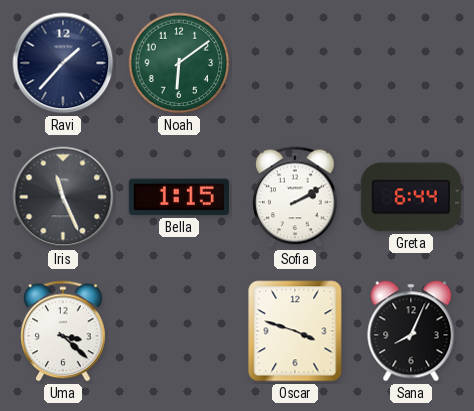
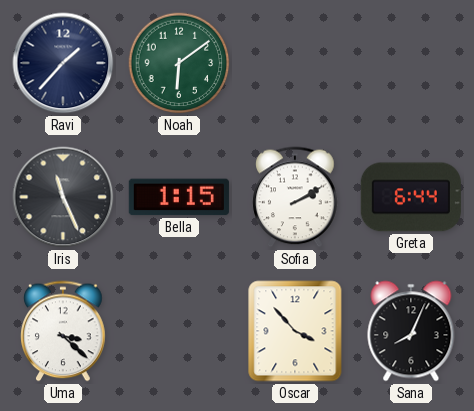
Oscar: 3:48 -> 3:53
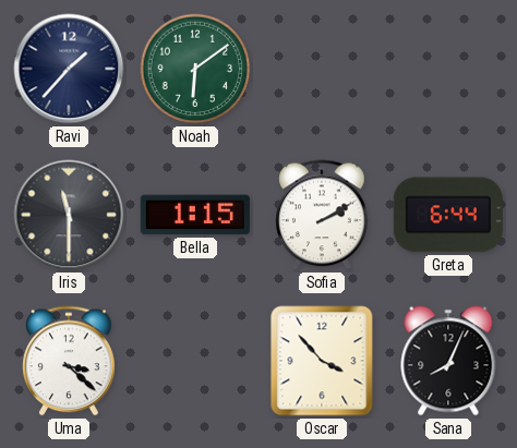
Iris: 11:26 -> 11:30
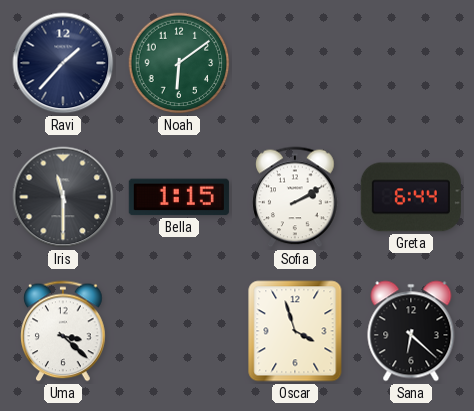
Oscar: 3:53 -> 3:57
Sana: 8:04 -> 6:22
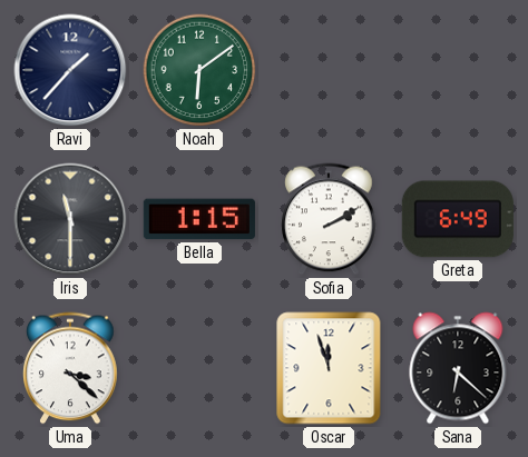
Greta: 6:44 -> 6:49
Oscar: 3:57 -> 11:57
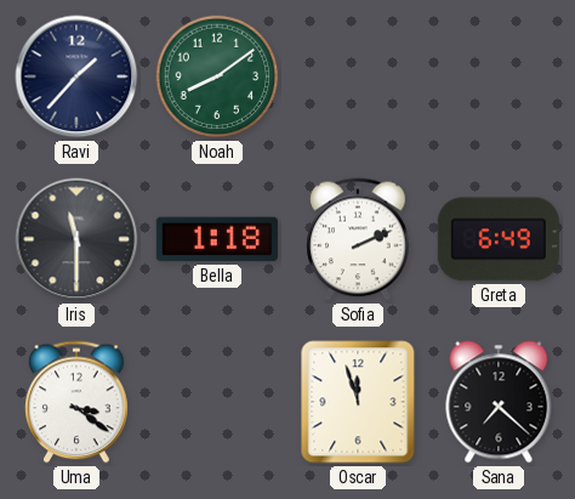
Noah: 6:09 -> 8:09
Bella: 1:15 -> 1:18
Sofia: 2:10 -> 2:11
Uma: 3:22 -> 3:21
Sana: 6:22 -> 7:22
